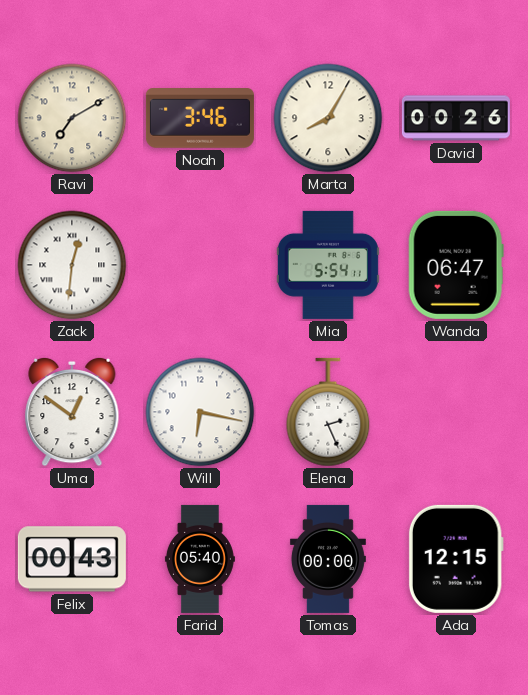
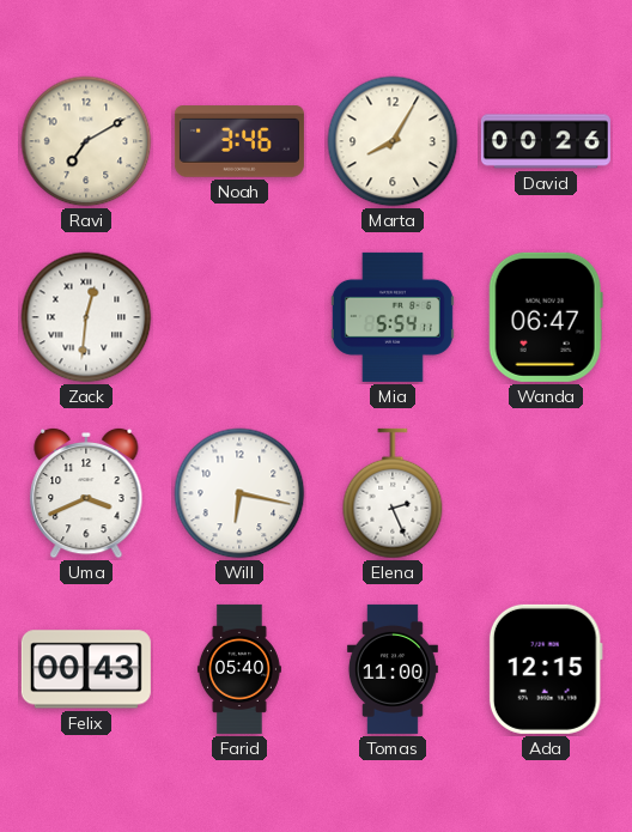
Uma: 12:51 -> 3:41
Tomas: 00:00 -> 11:00
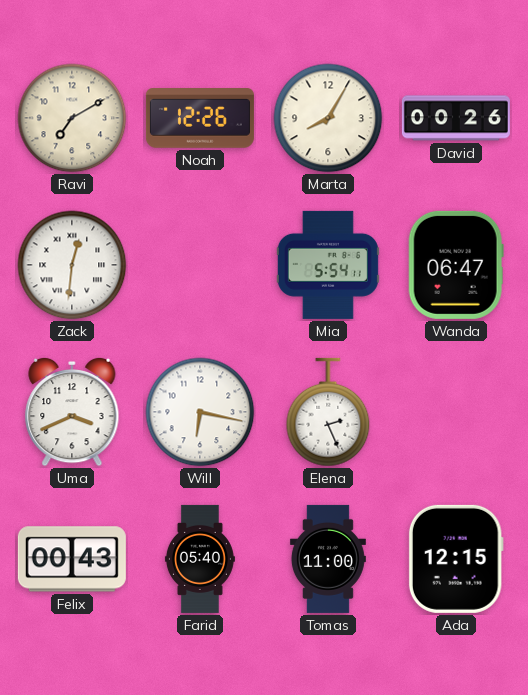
Noah: 3:46 -> 12:26
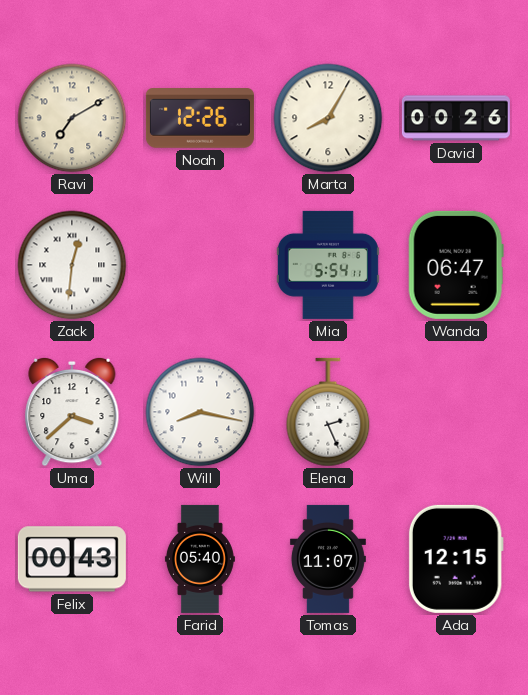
Uma: 3:41 -> 3:38
Will: 6:17 -> 8:17
Tomas: 11:00 -> 11:07
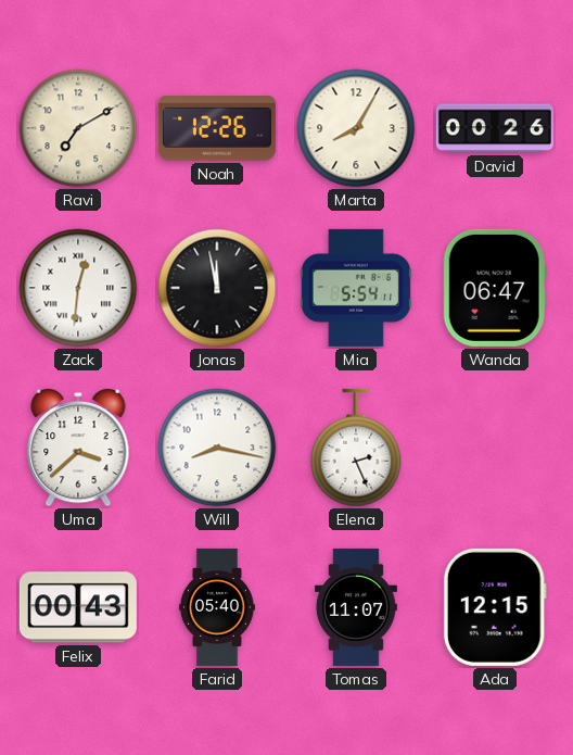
Jonas: none -> 11:58
